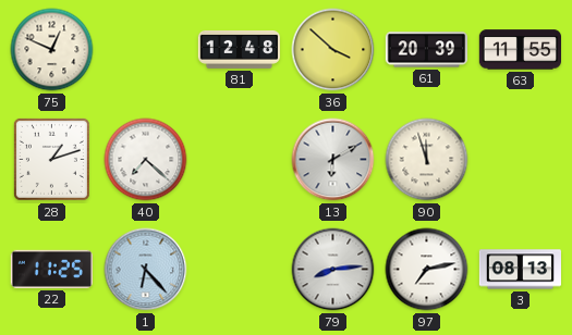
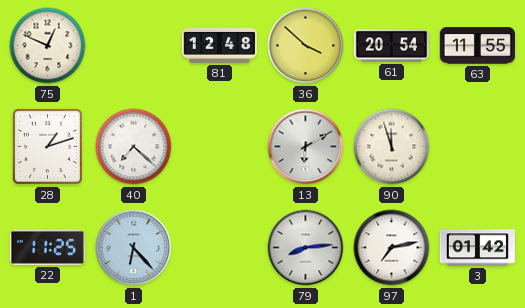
61: 20:39 -> 20:54
3: 08:13 -> 01:42
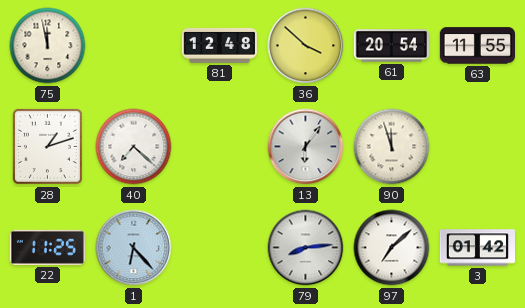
75: 12:49 -> 11:58
13: 6:10 -> 6:06
97: 7:13 -> 7:08
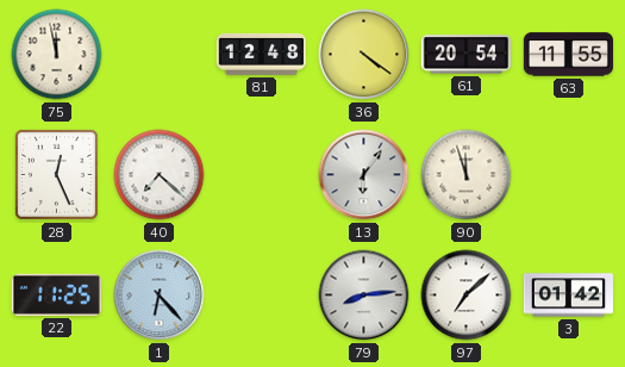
36: 3:52 -> 4:21
28: 1:12 -> 12:26
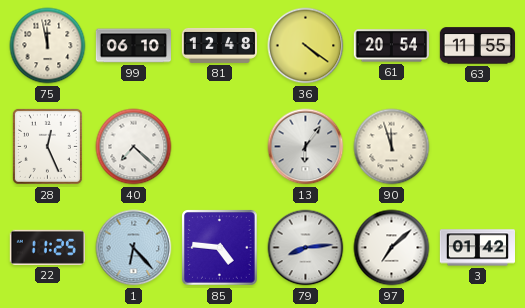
99: none -> 06:10
85: none -> 4:46
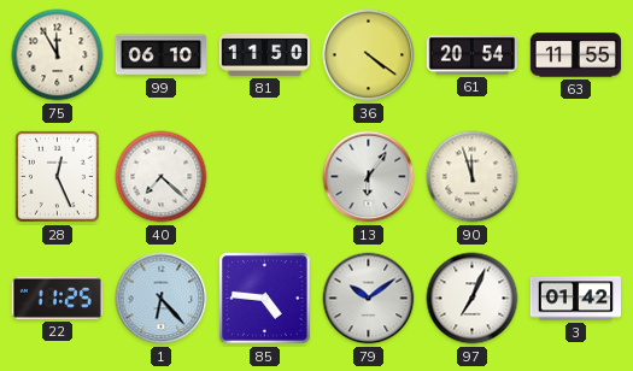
75: 11:58 -> 11:55
81: 12:48 -> 11:50
79: 8:14 -> 10:09
97: 7:08 -> 7:04
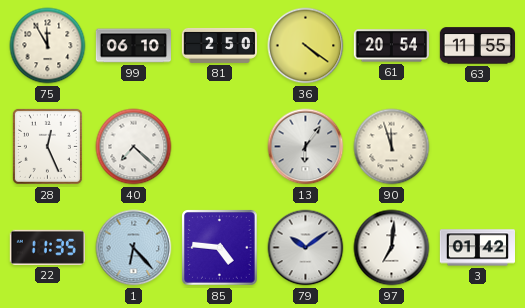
81: 11:50 -> 2:50
22: 11:25 -> 11:35
97: 7:04 -> 7:01
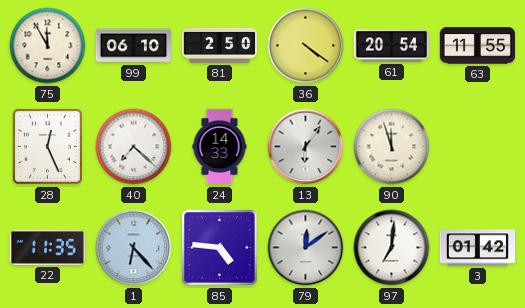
24: none -> 14:33
79: 10:09 -> 12:09
